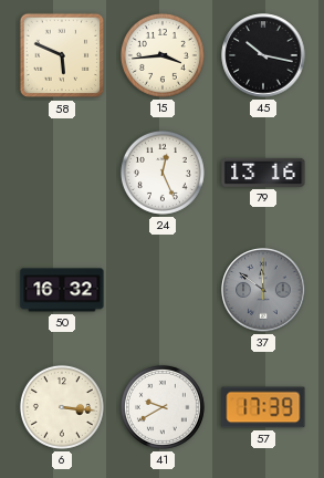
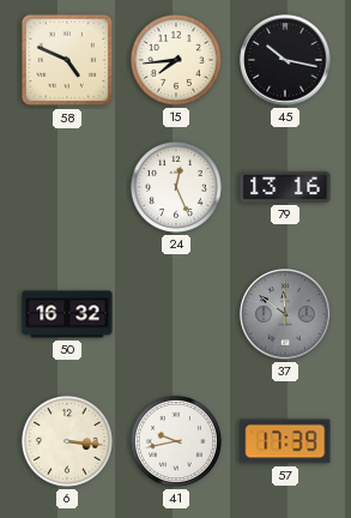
58: 5:49 -> 4:49
15: 3:44 -> 7:44
41: 9:40 -> 9:43
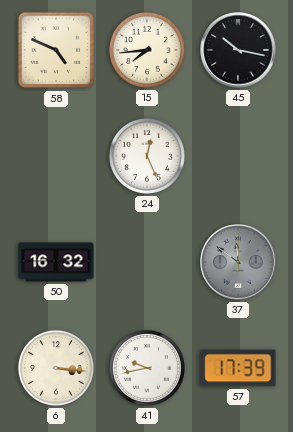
79: 13:16 -> none
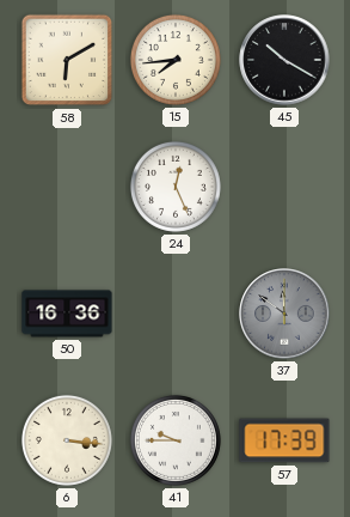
58: 4:49 -> 6:10
45: 10:17 -> 10:20
50: 16:32 -> 16:36
41: 9:43 -> 9:45
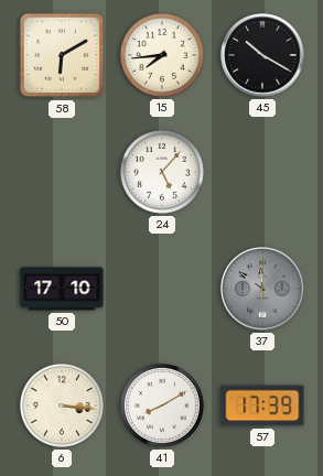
24: 12:26 -> 5:07
50: 16:36 -> 17:10
41: 9:45 -> 8:10
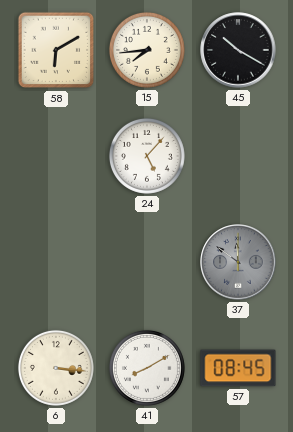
50: 17:10 -> none
57: 17:39 -> 08:45
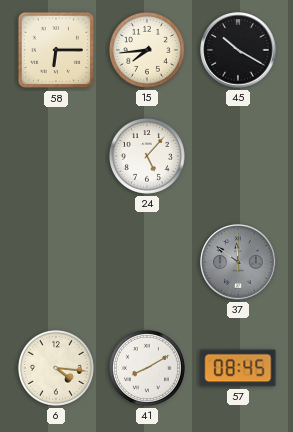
58: 6:10 -> 6:15
6: 3:16 -> 4:16
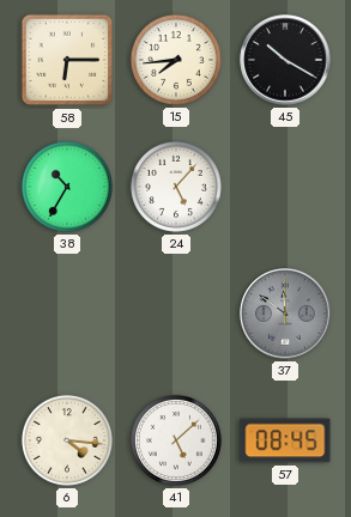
38: none -> 10:35
41: 8:10 -> 5:08
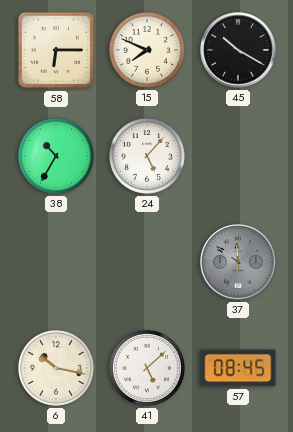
15: 7:44 -> 7:49
6: 4:16 -> 10:17
